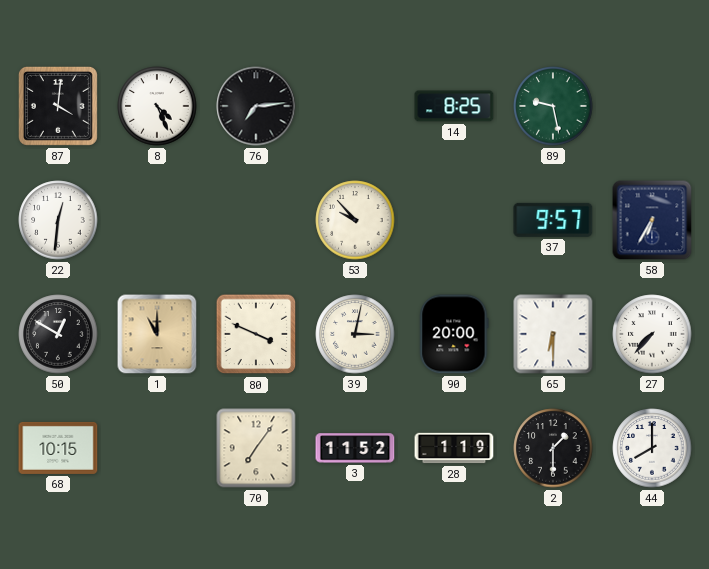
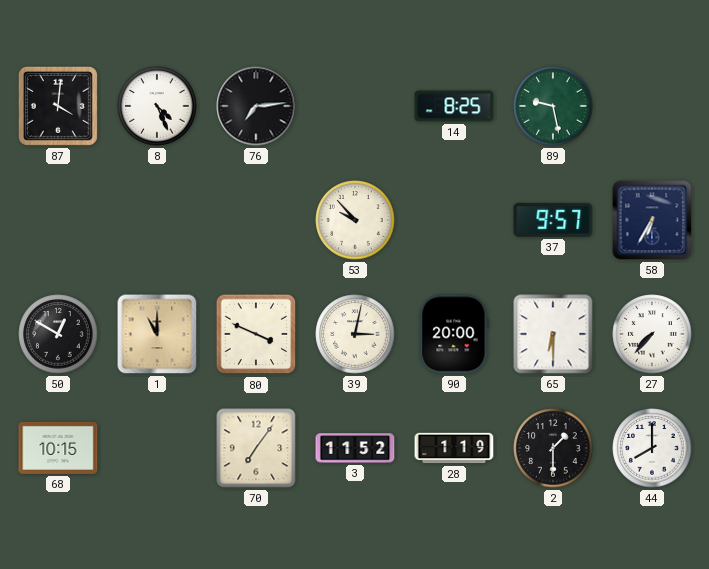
22: 12:31 -> none
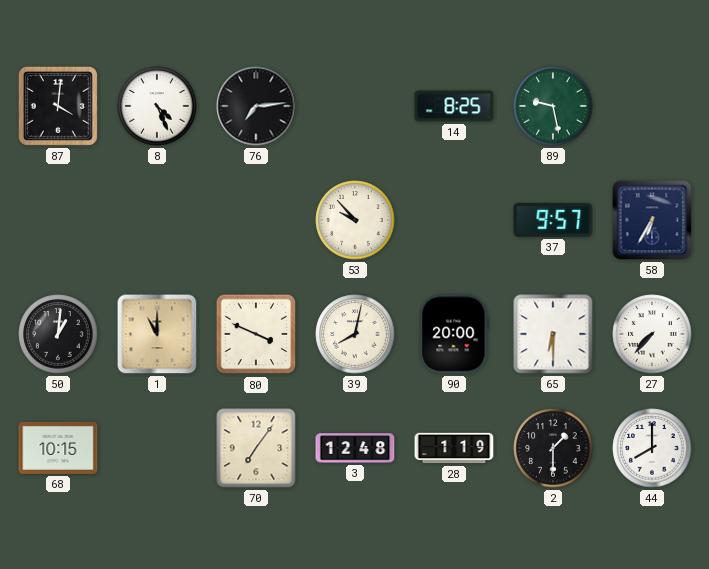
50: 12:50 -> 1:01
39: 3:02 -> 8:02
3: 11:52 -> 12:48
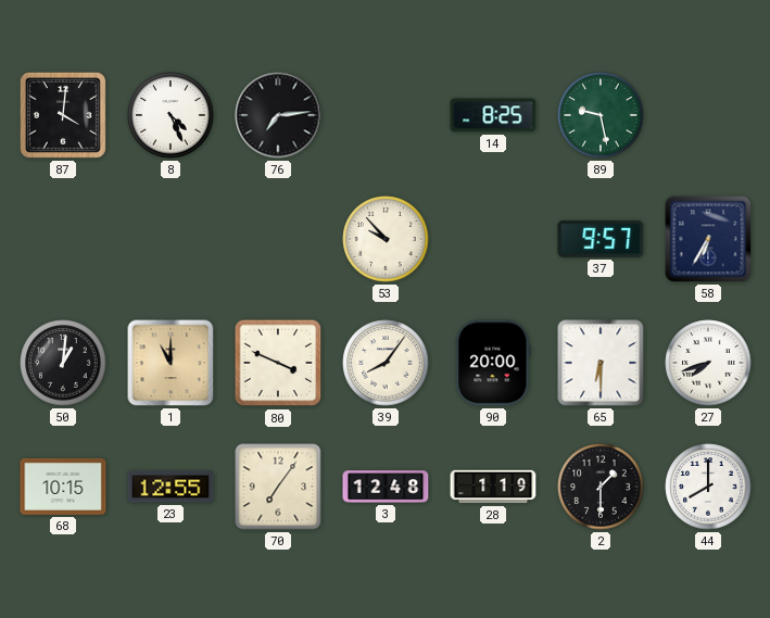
39: 8:02 -> 8:06
27: 7:37 -> 7:42
23: none -> 12:55
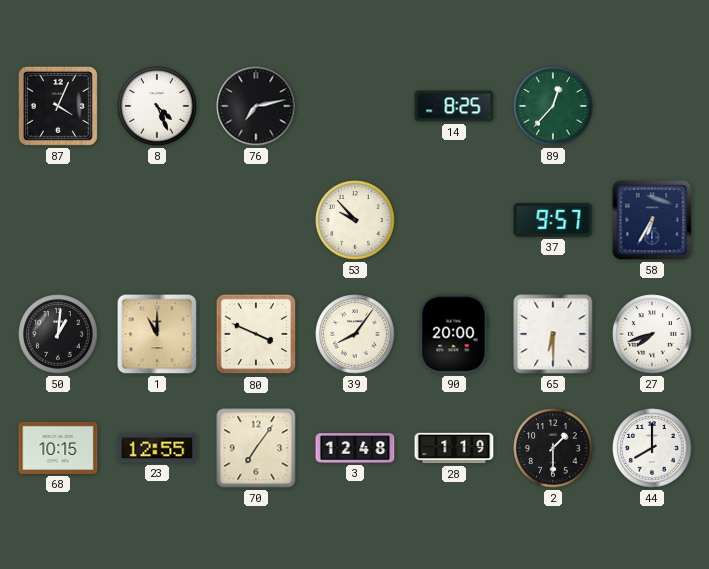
87: 4:01 -> 4:04
76: 7:14 -> 7:13
89: 9:28 -> 12:37
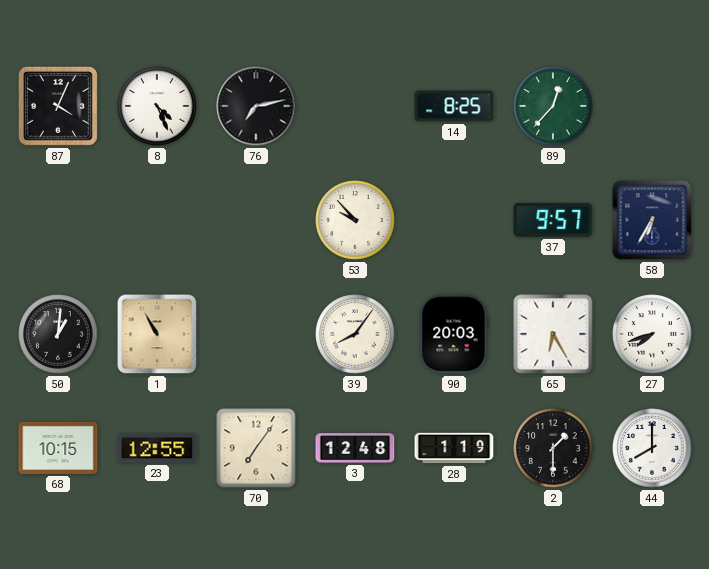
1: 11:00 -> 10:55
80: 3:49 -> none
90: 20:00 -> 20:03
65: 6:30 -> 6:25
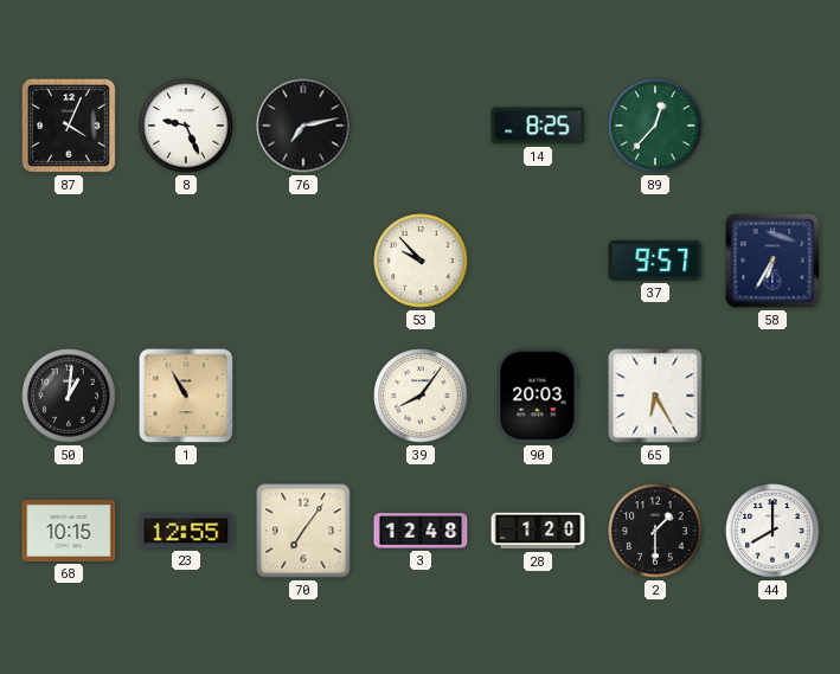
8: 4:26 -> 9:26
27: 7:42 -> none
28: 1:19 -> 1:20
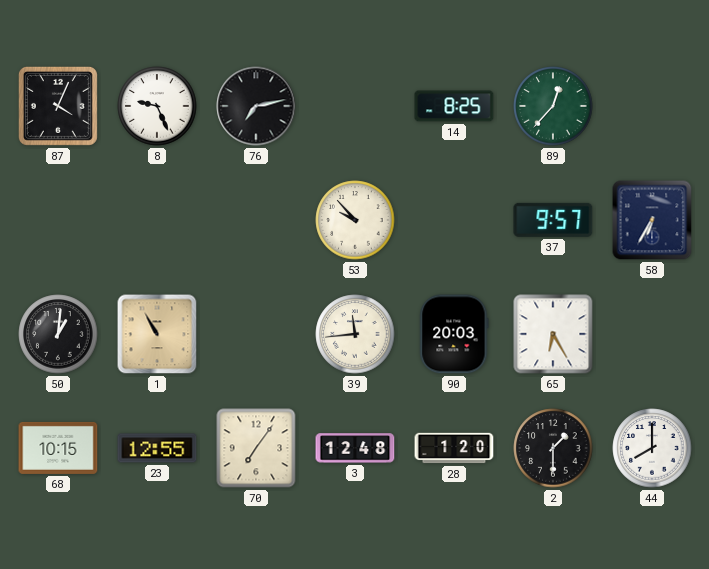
39: 8:06 -> 11:44
